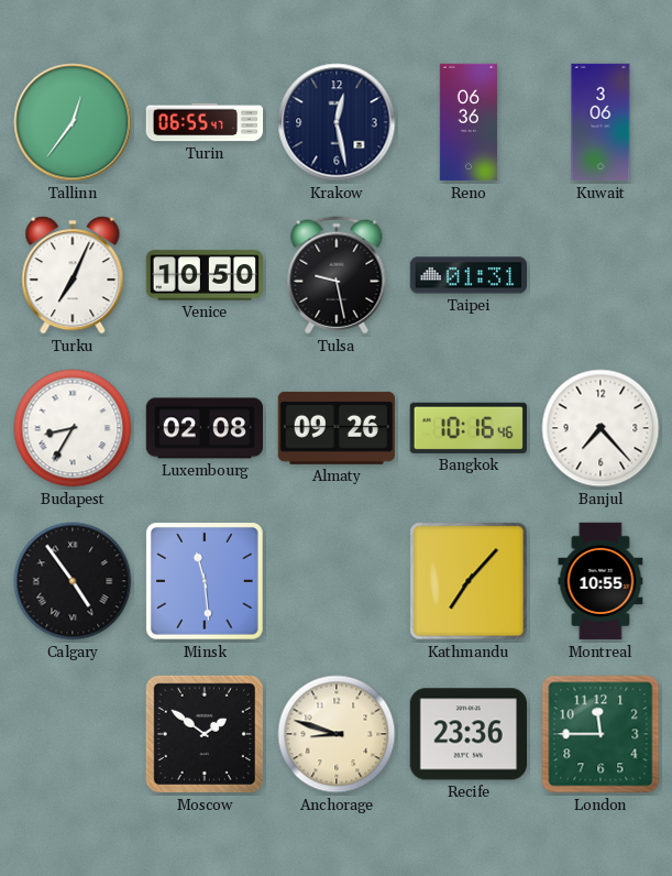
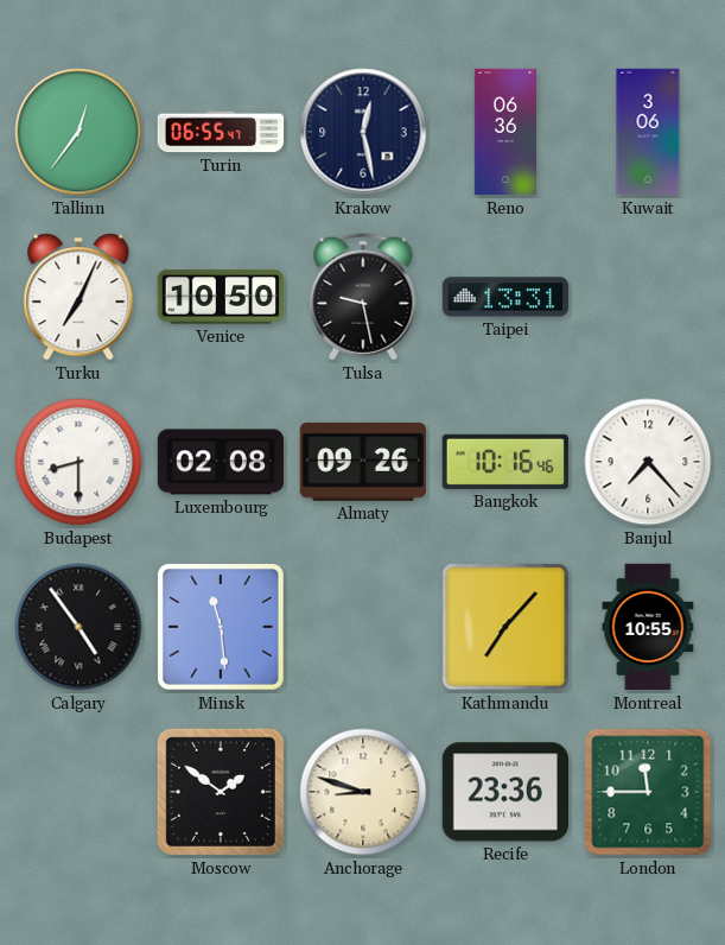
Taipei: 01:31 -> 13:31
Budapest: 8:35 -> 8:30
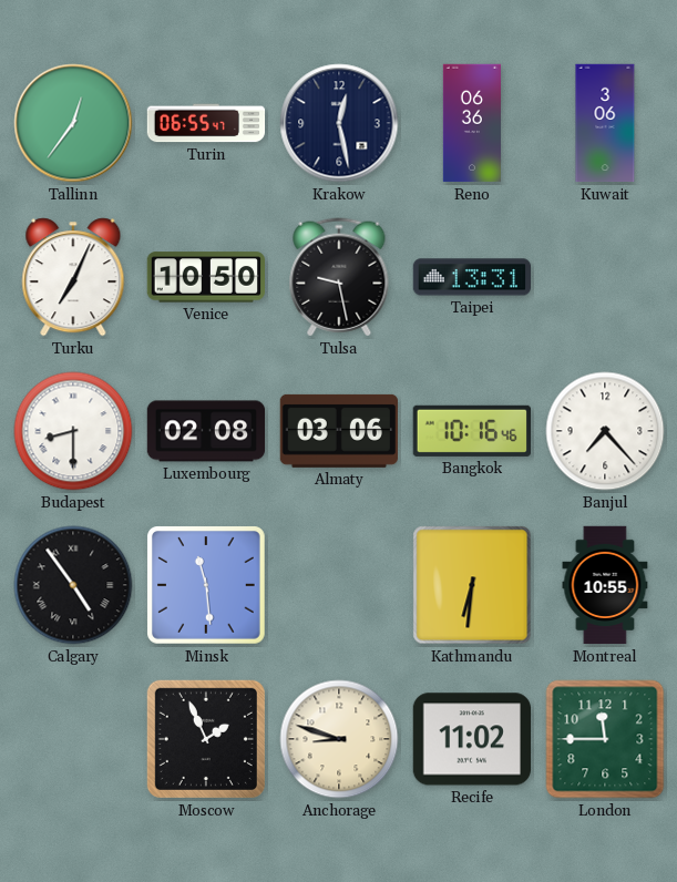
Almaty: 09:26 -> 03:06
Kathmandu: 7:07 -> 6:31
Moscow: 1:51 -> 1:56
Recife: 23:36 -> 11:02
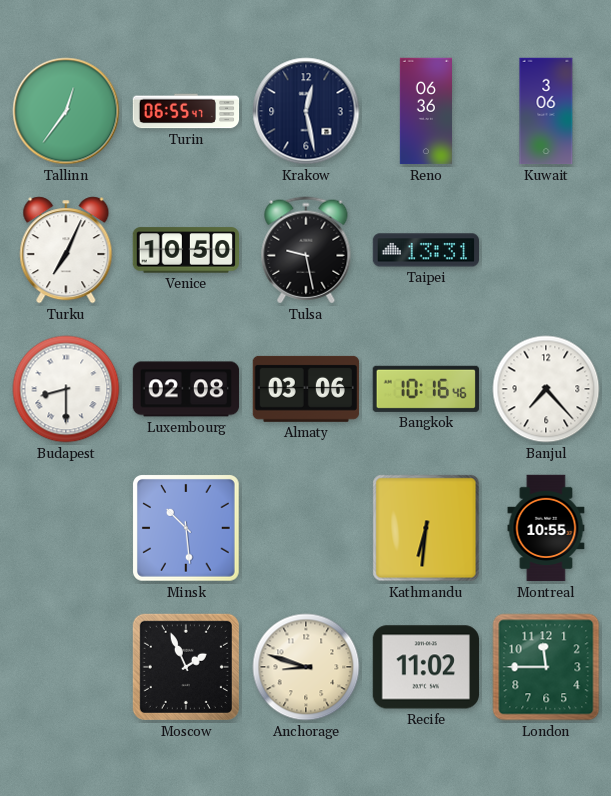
Calgary: 4:54 -> none
Minsk: 11:29 -> 10:29
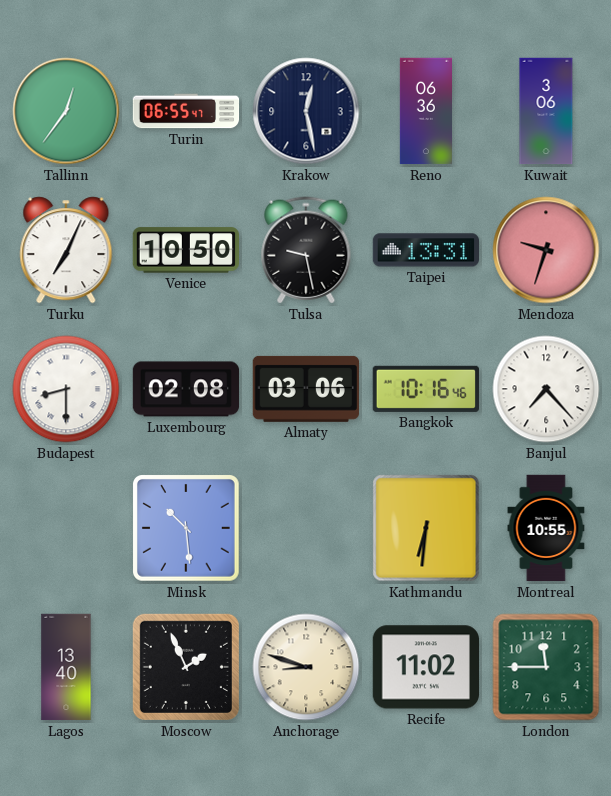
Mendoza: none -> 9:33
Lagos: none -> 13:40
